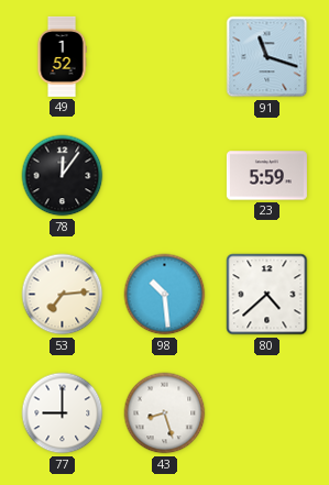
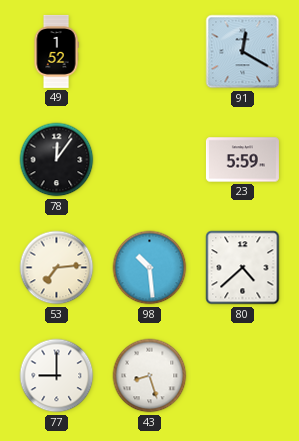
91: 11:18 -> 12:20
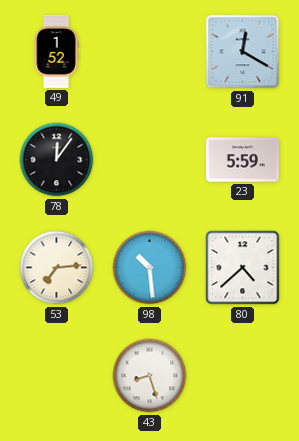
77: 9:00 -> none
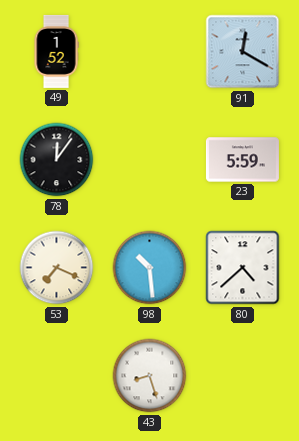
53: 7:14 -> 7:19
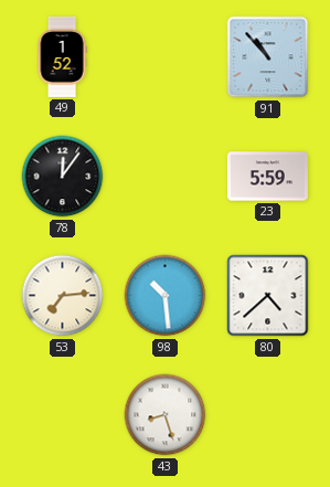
91: 12:20 -> 10:53
53: 7:19 -> 7:14
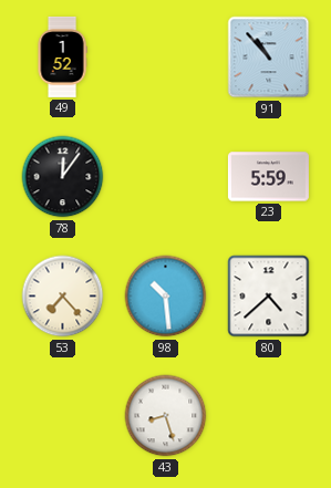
53: 7:14 -> 7:23
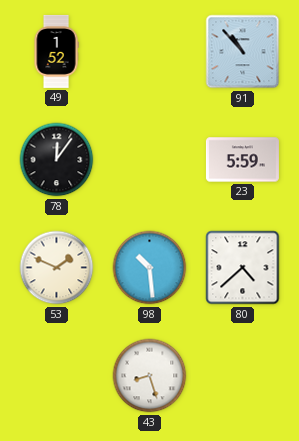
53: 7:23 -> 1:49
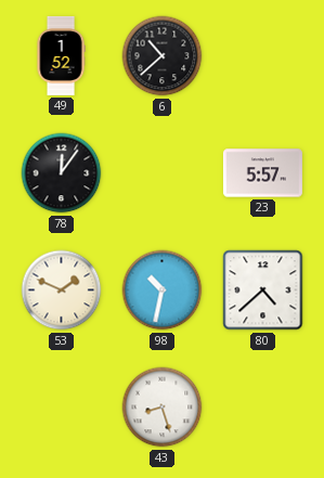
6: none -> 10:38
91: 10:53 -> none
23: 5:59 -> 5:57
98: 10:29 -> 10:32
